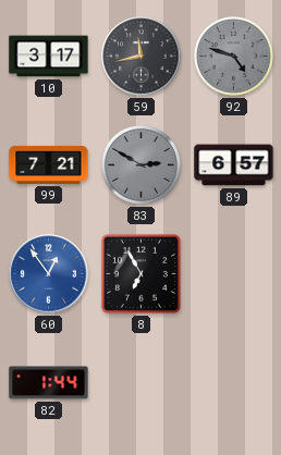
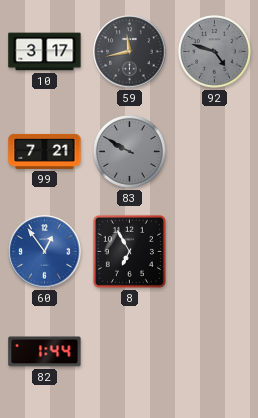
83: 2:50 -> 9:50
89: 6:57 -> none
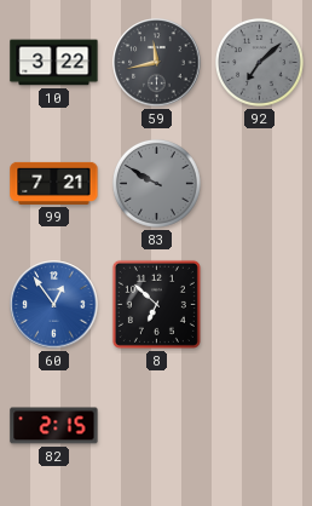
10: 3:17 -> 3:22
92: 4:48 -> 7:08
8: 6:55 -> 6:52
82: 1:44 -> 2:15
